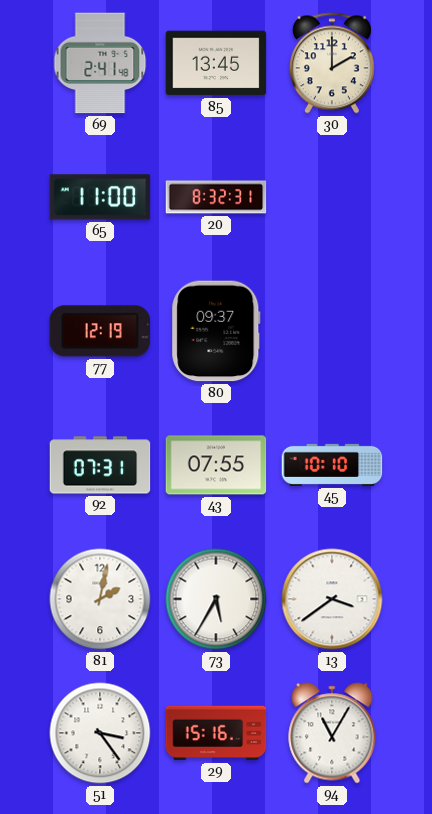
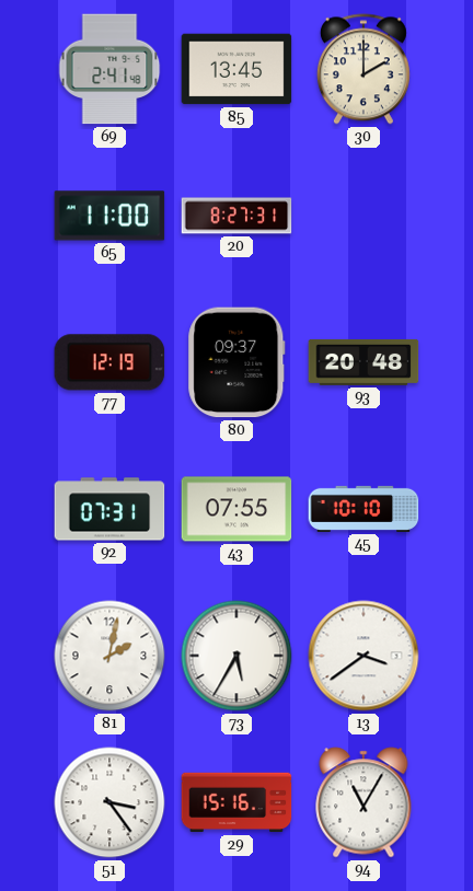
20: 8:32 -> 8:27
93: none -> 20:48
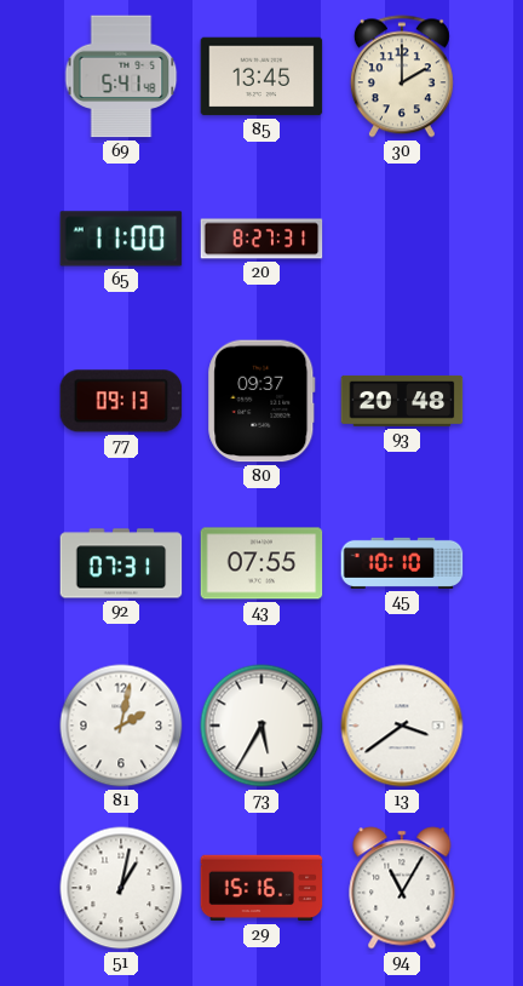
69: 2:41 -> 5:41
77: 12:19 -> 09:13
51: 3:24 -> 1:02
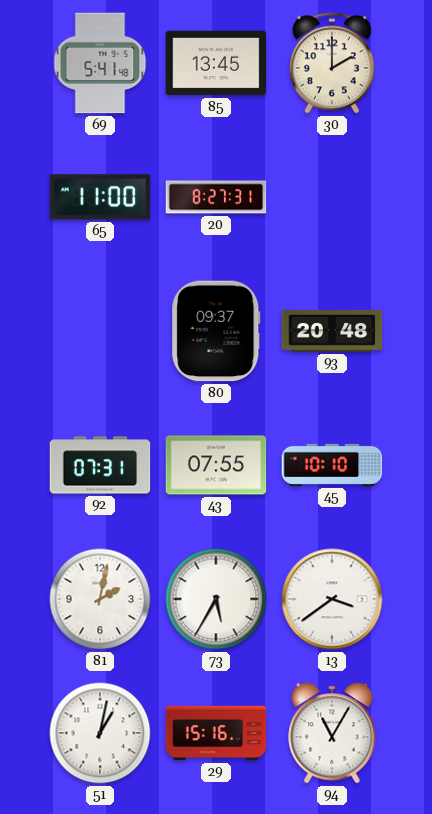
77: 09:13 -> none
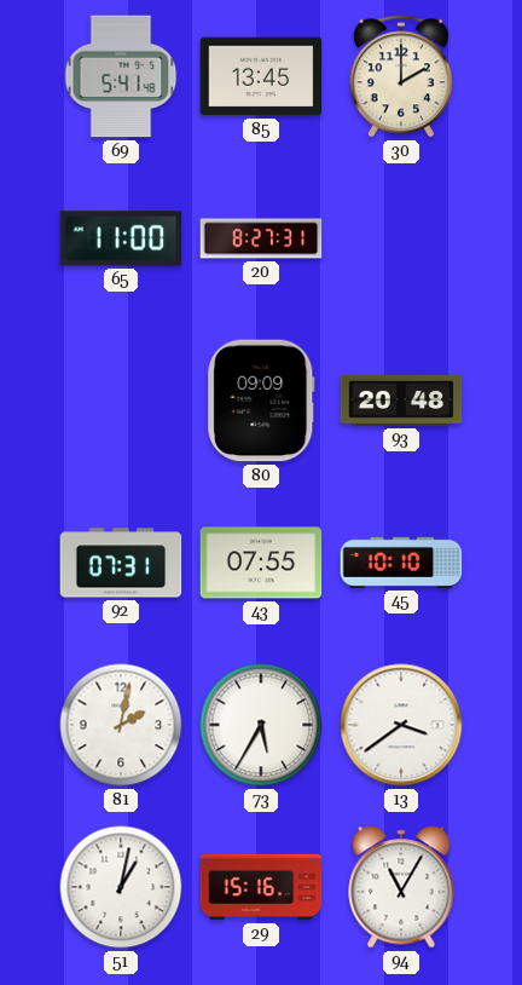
80: 09:37 -> 09:09
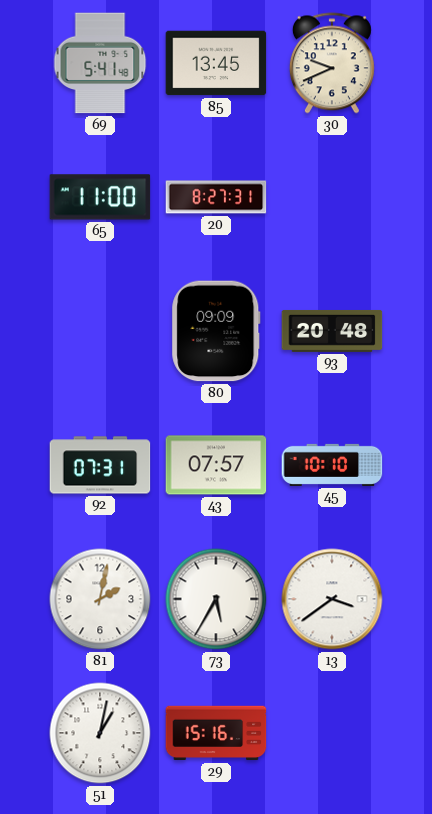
30: 2:00 -> 9:41
43: 07:55 -> 07:57
94: 11:05 -> none
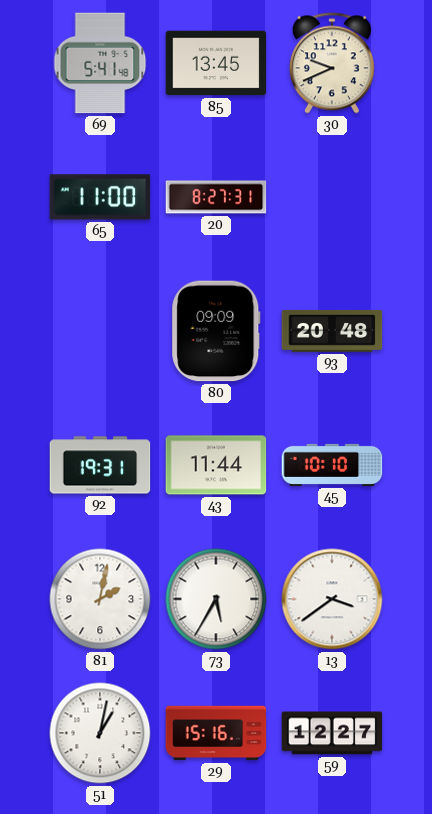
92: 07:31 -> 19:31
43: 07:57 -> 11:44
59: none -> 12:27
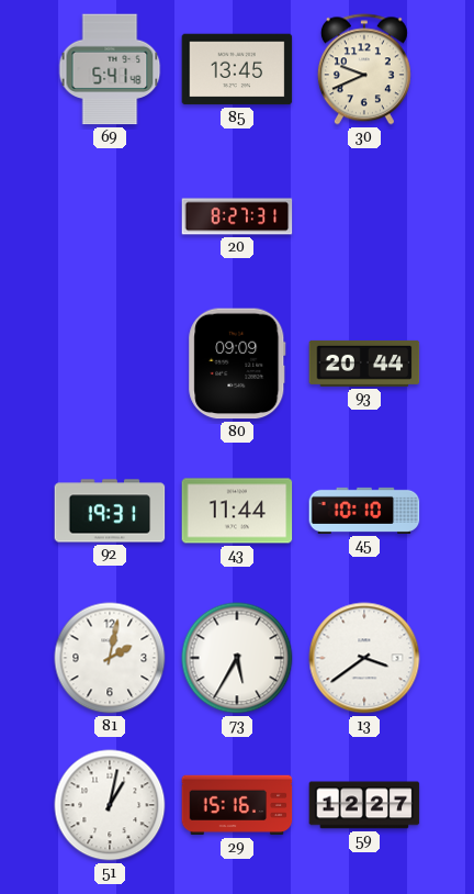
65: 11:00 -> none
93: 20:48 -> 20:44
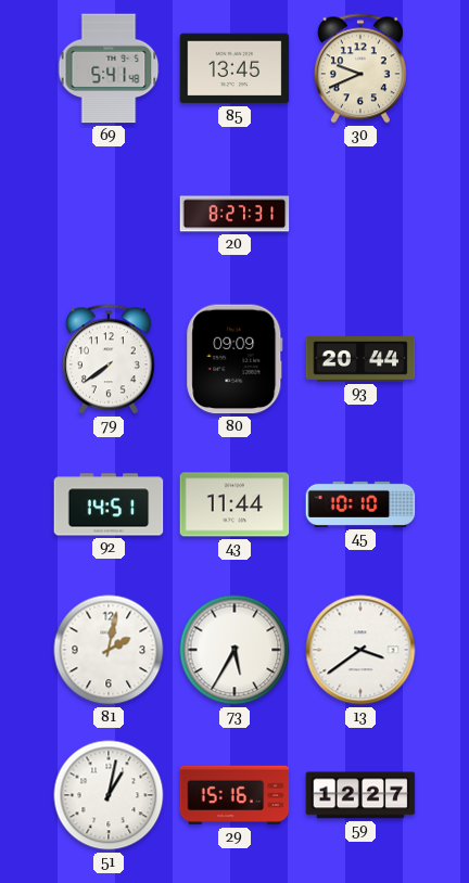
79: none -> 7:39
92: 19:31 -> 14:51
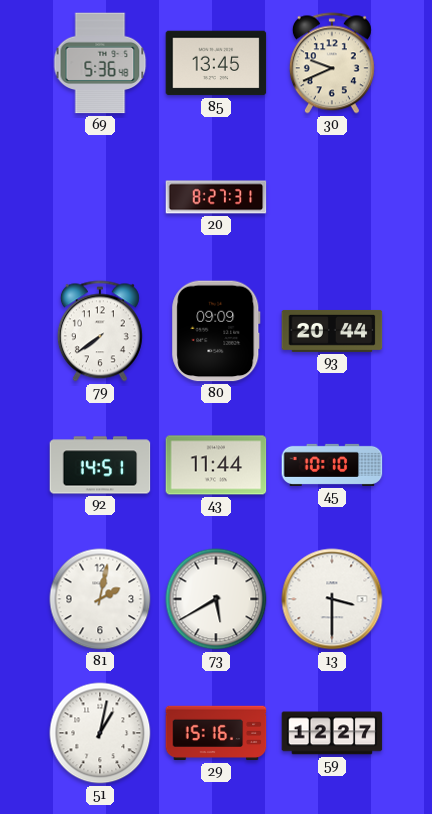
69: 5:41 -> 5:36
73: 5:35 -> 5:40
13: 3:39 -> 3:30
